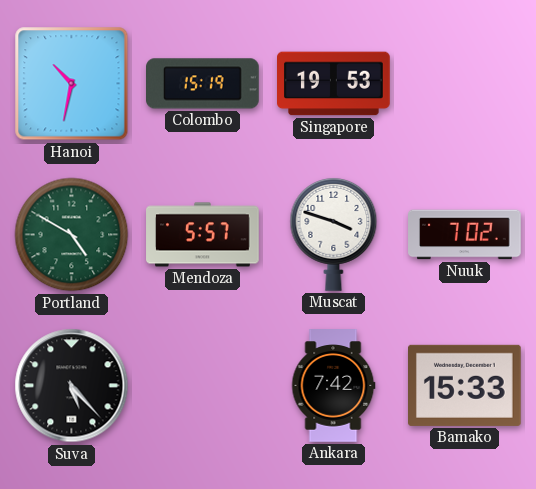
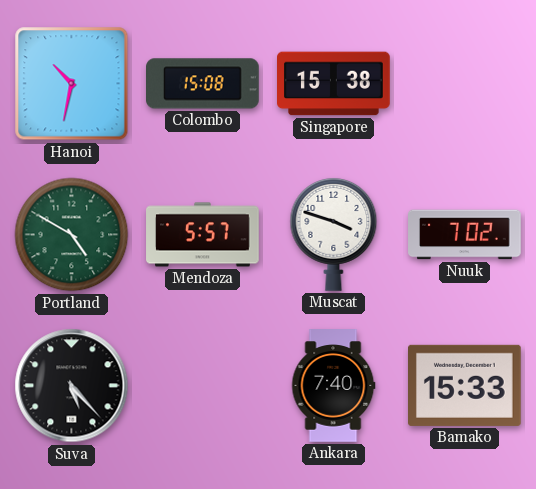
Colombo: 15:19 -> 15:08
Singapore: 19:53 -> 15:38
Ankara: 7:42 -> 7:40
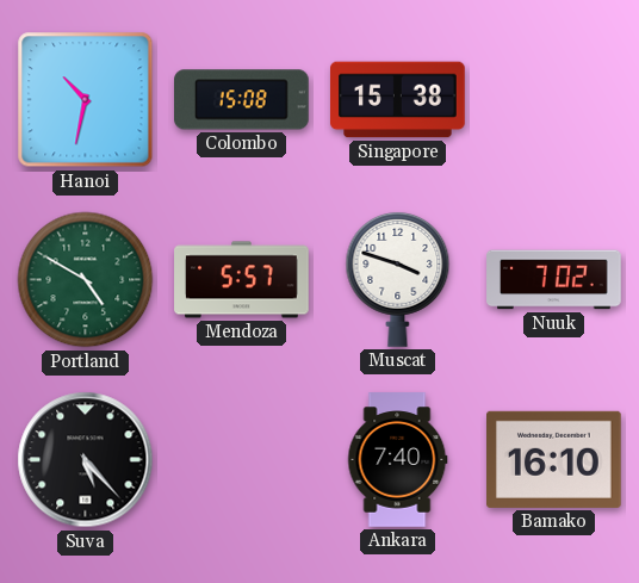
Bamako: 15:33 -> 16:10
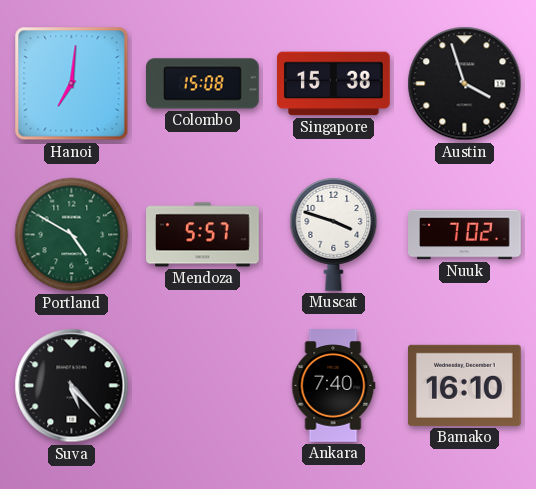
Hanoi: 10:32 -> 7:01
Austin: none -> 3:57
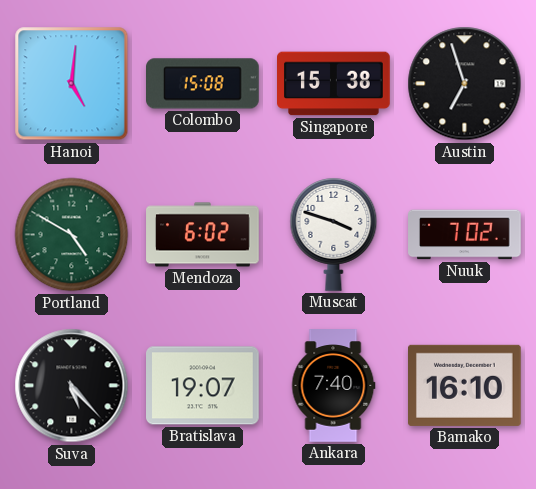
Hanoi: 7:01 -> 5:01
Austin: 3:57 -> 6:57
Mendoza: 5:57 -> 6:02
Bratislava: none -> 19:07
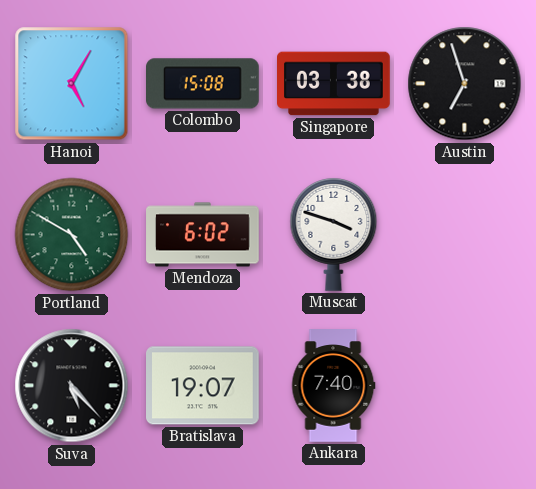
Hanoi: 5:01 -> 5:05
Singapore: 15:38 -> 03:38
Nuuk: 7:02 -> none
Bamako: 16:10 -> none
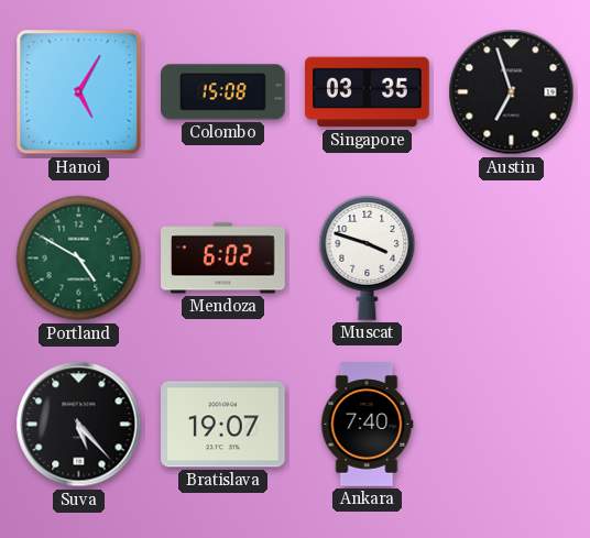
Singapore: 03:38 -> 03:35
